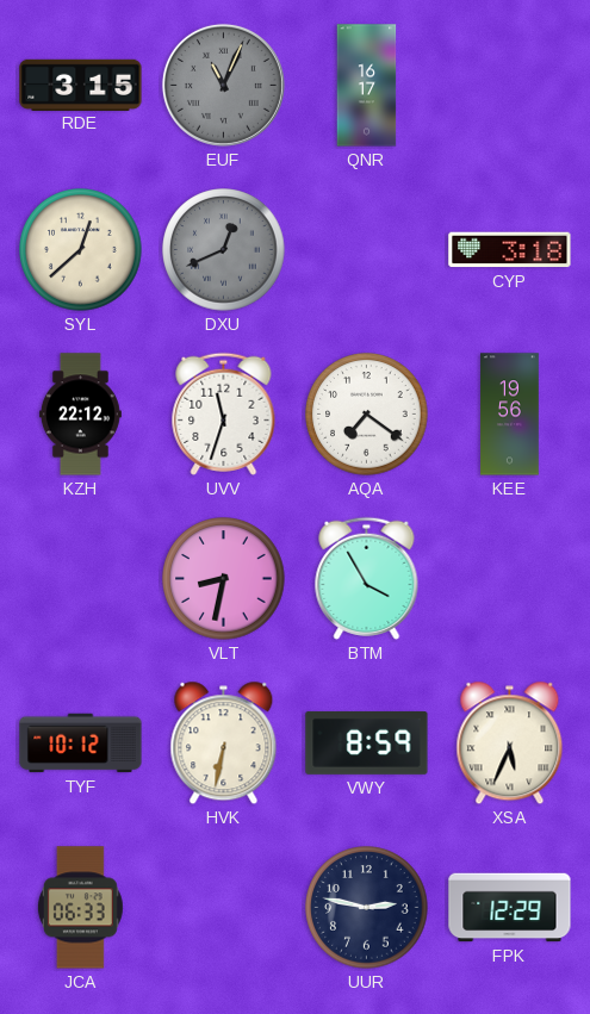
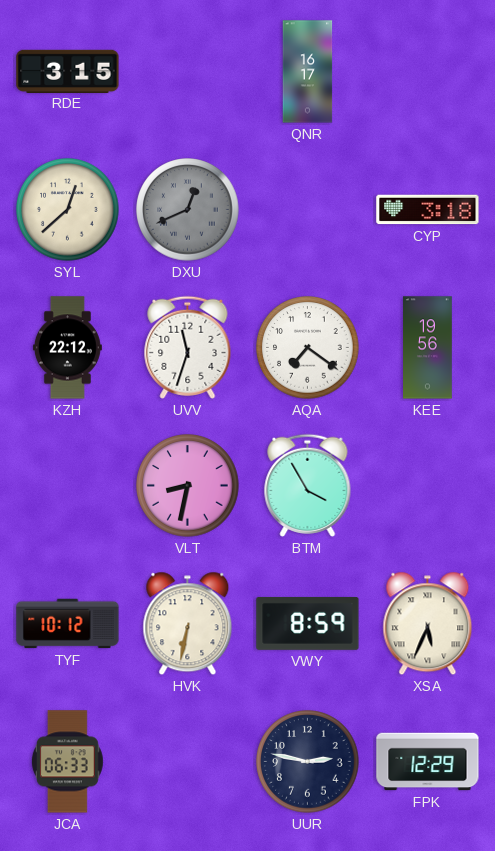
EUF: 11:04 -> none
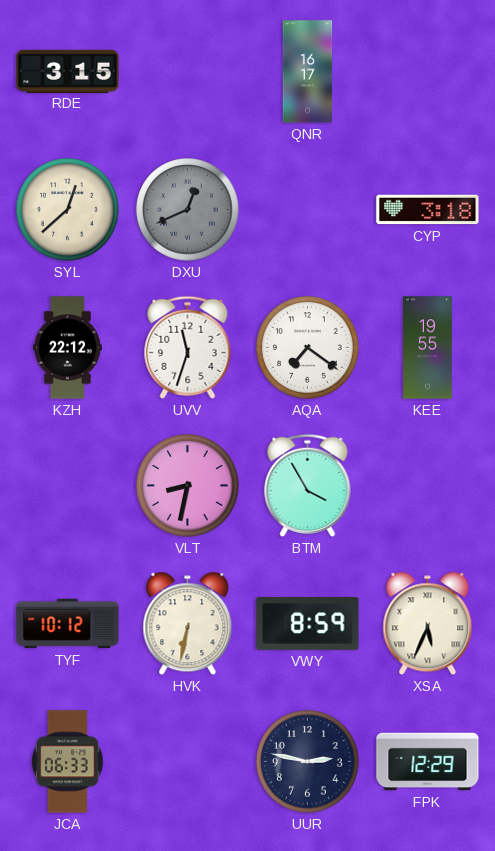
KEE: 19:56 -> 19:55
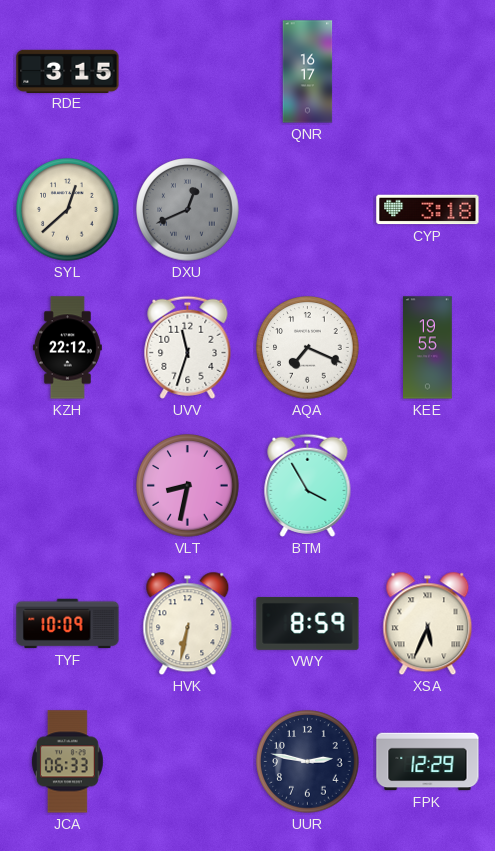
AQA: 7:21 -> 7:19
TYF: 10:12 -> 10:09
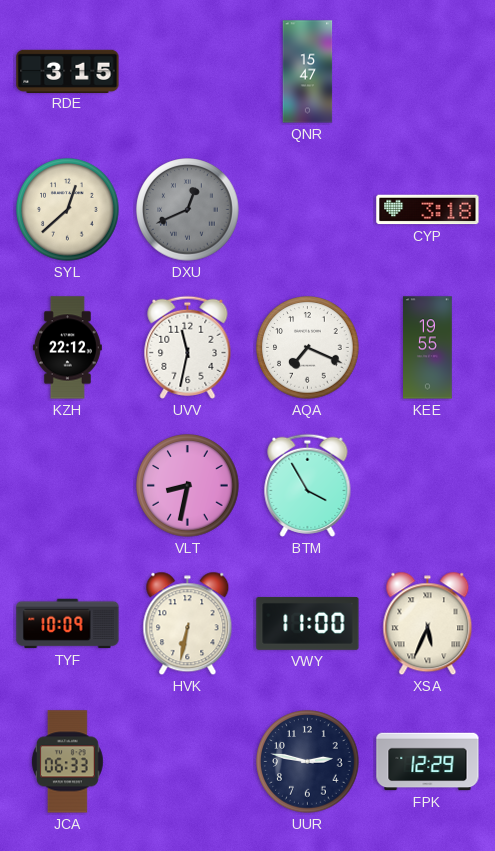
QNR: 16:17 -> 15:47
UVV: 11:33 -> 11:32
VWY: 8:59 -> 11:00
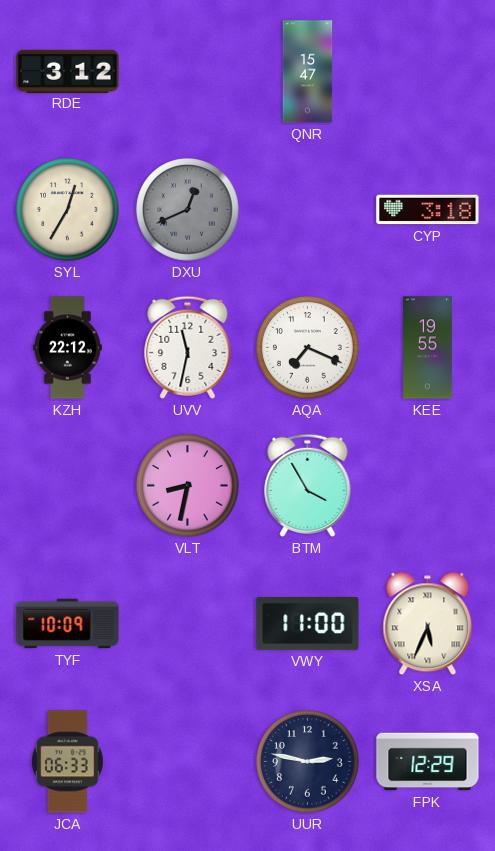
RDE: 3:15 -> 3:12
SYL: 12:38 -> 12:35
HVK: 6:32 -> none
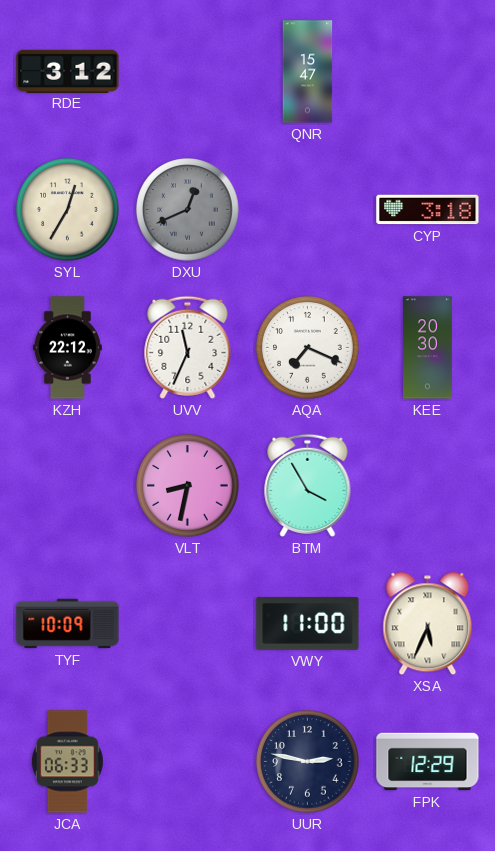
UVV: 11:32 -> 11:34
KEE: 19:55 -> 20:30
